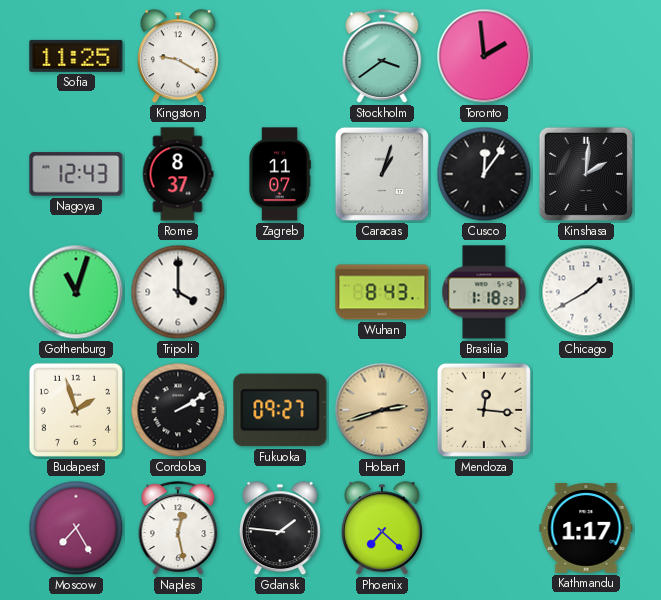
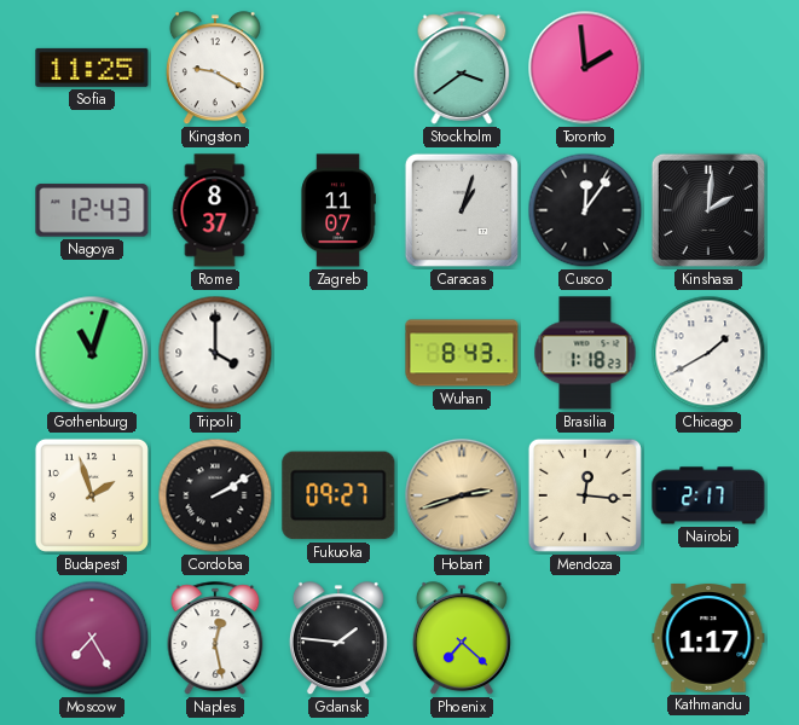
Nairobi: none -> 2:17
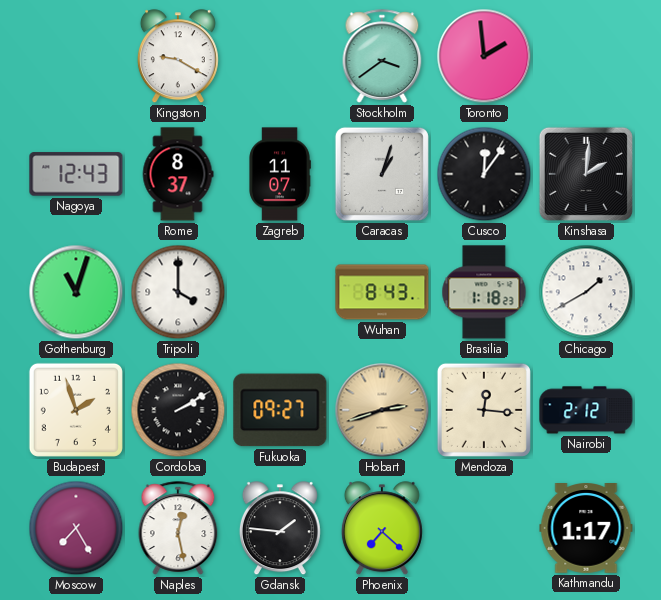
Sofia: 11:25 -> none
Nairobi: 2:17 -> 2:12
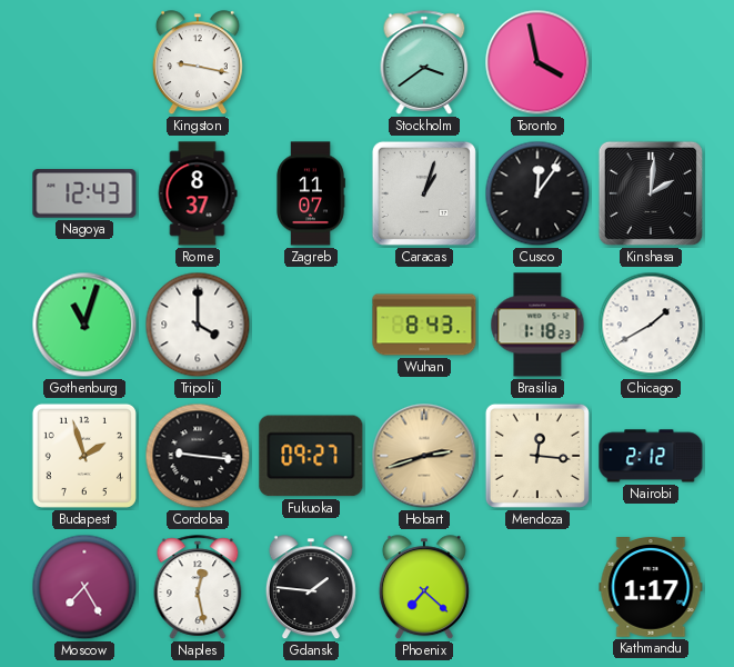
Kingston: 9:20 -> 9:17
Toronto: 1:59 -> 3:58
Cordoba: 2:10 -> 9:16
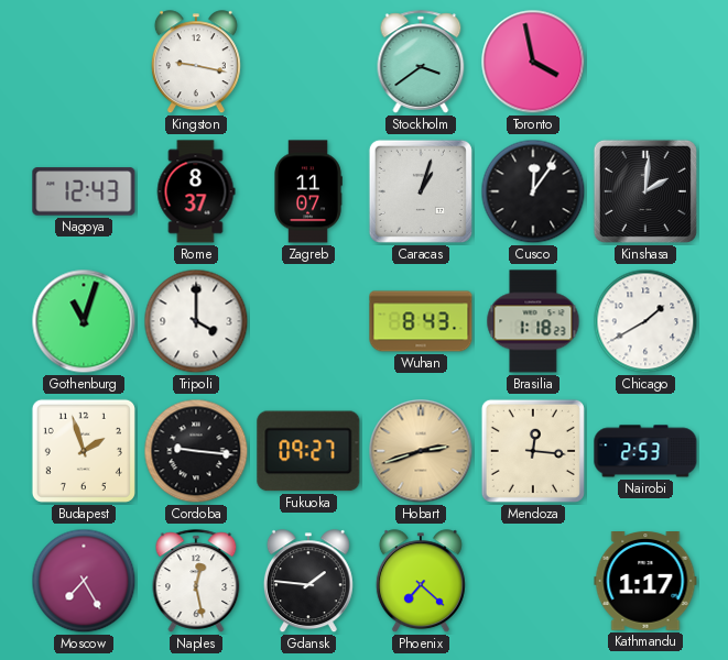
Nairobi: 2:12 -> 2:53
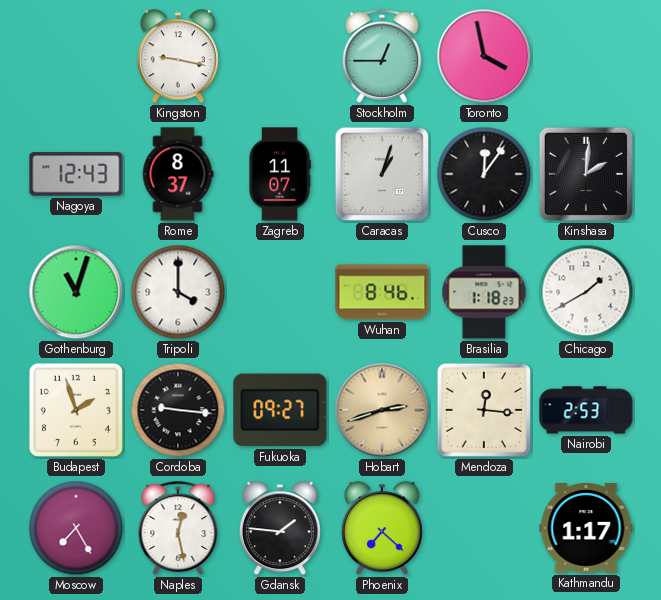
Stockholm: 3:39 -> 12:45
Wuhan: 8:43 -> 8:46
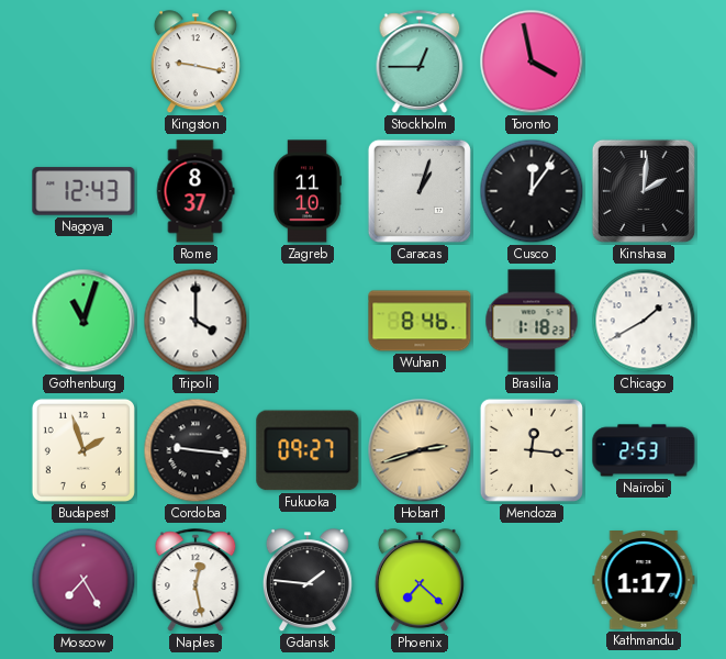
Zagreb: 11:07 -> 11:10
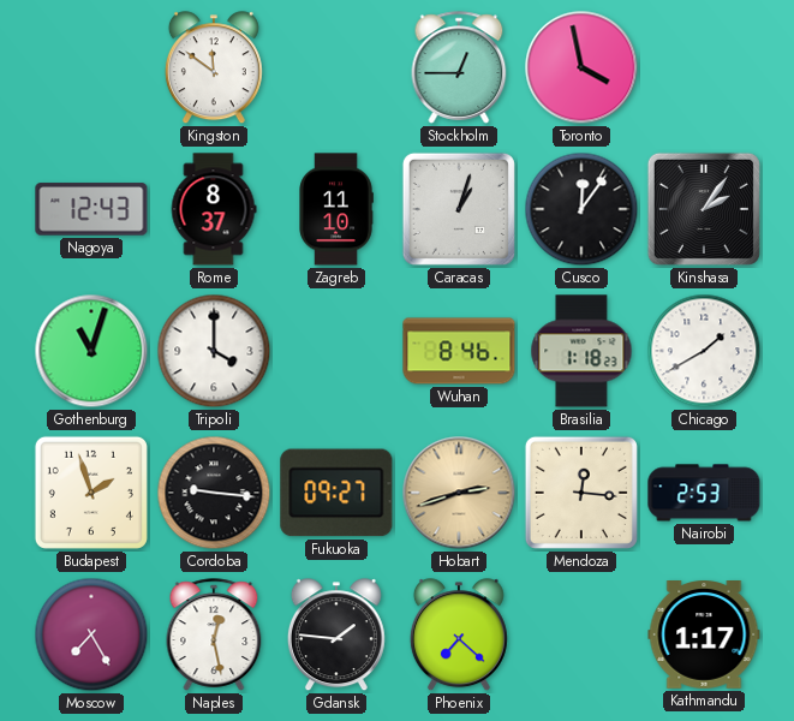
Kingston: 9:17 -> 11:51
Kinshasa: 2:01 -> 2:06
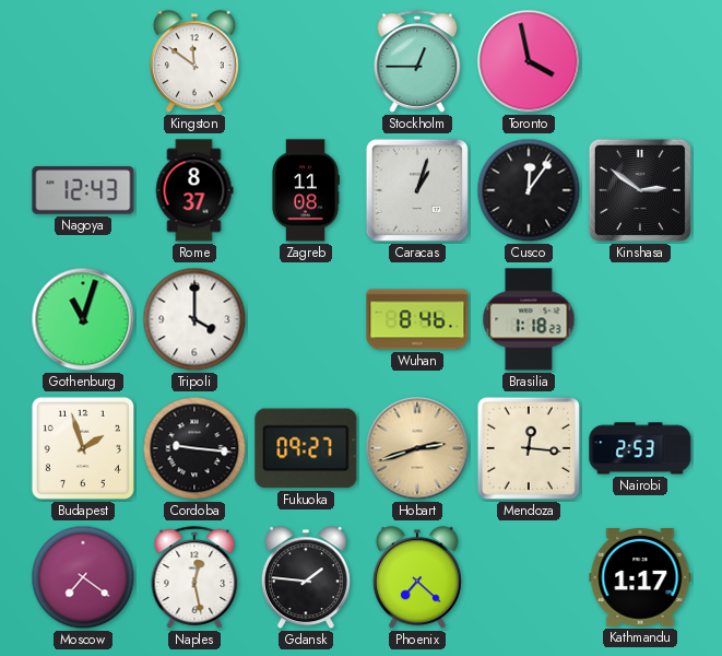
Zagreb: 11:10 -> 11:08
Kinshasa: 2:06 -> 2:51
Chicago: 1:40 -> none
Moscow: 7:25 -> 7:21
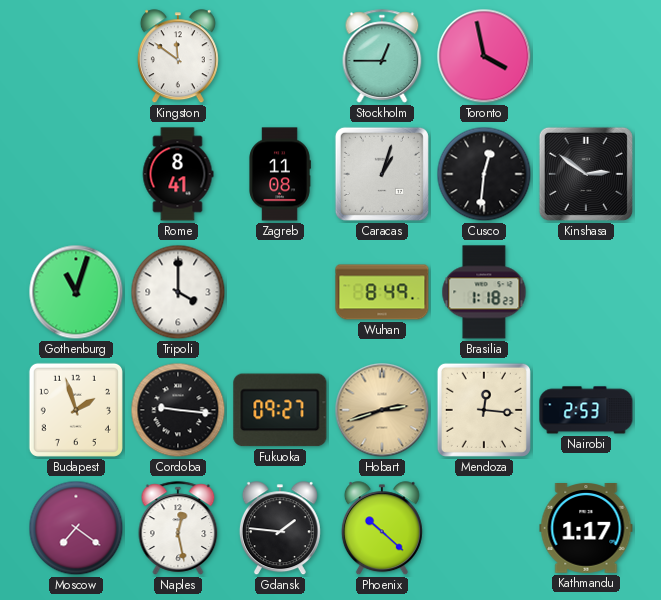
Nagoya: 12:43 -> none
Rome: 8:37 -> 8:41
Cusco: 12:06 -> 12:31
Wuhan: 8:46 -> 8:49
Phoenix: 7:22 -> 10:22
